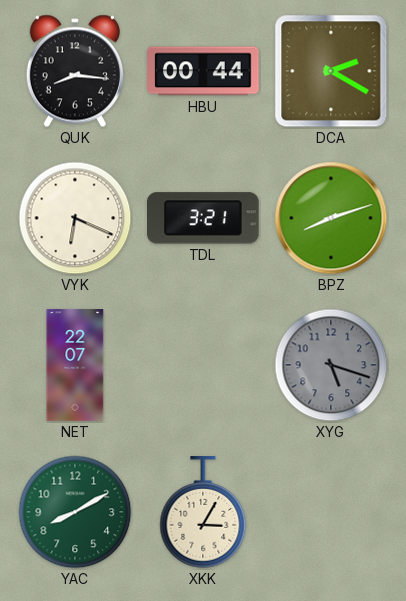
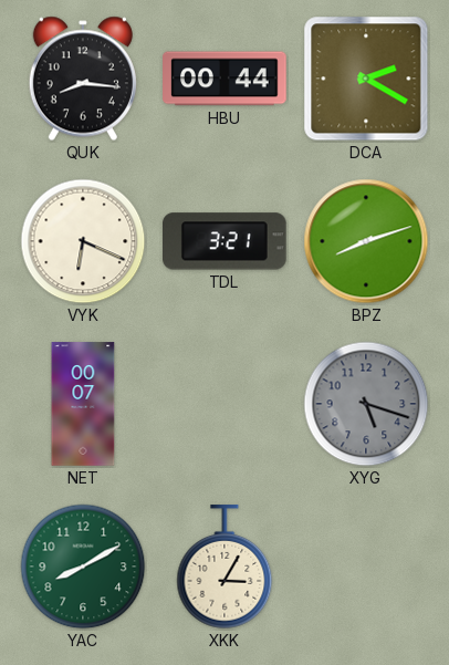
NET: 22:07 -> 00:07
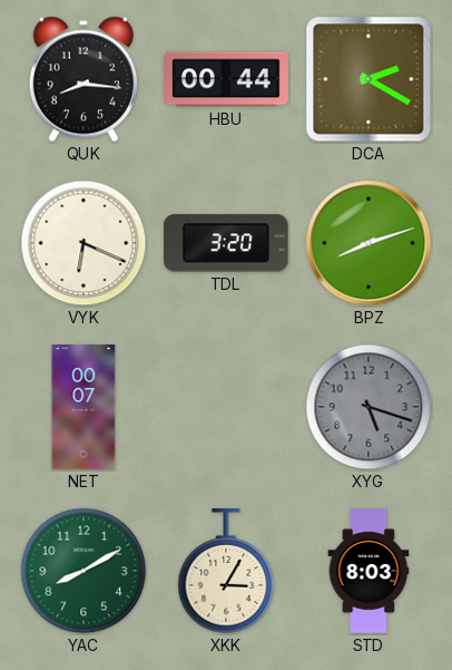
TDL: 3:21 -> 3:20
STD: none -> 8:03
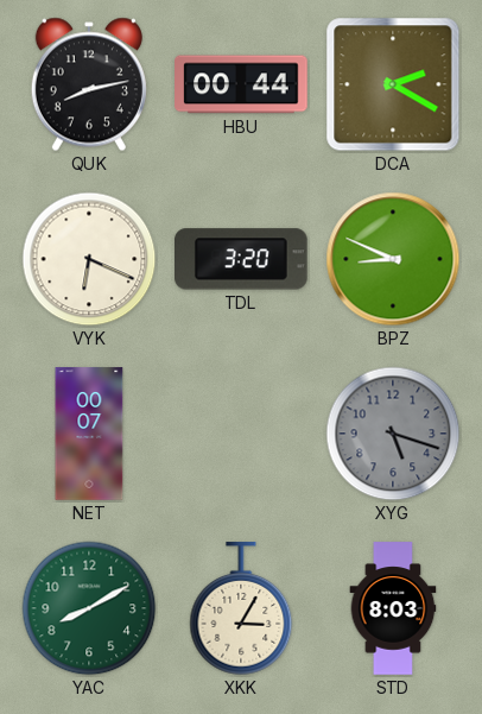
QUK: 8:16 -> 8:13
BPZ: 8:12 -> 8:49
